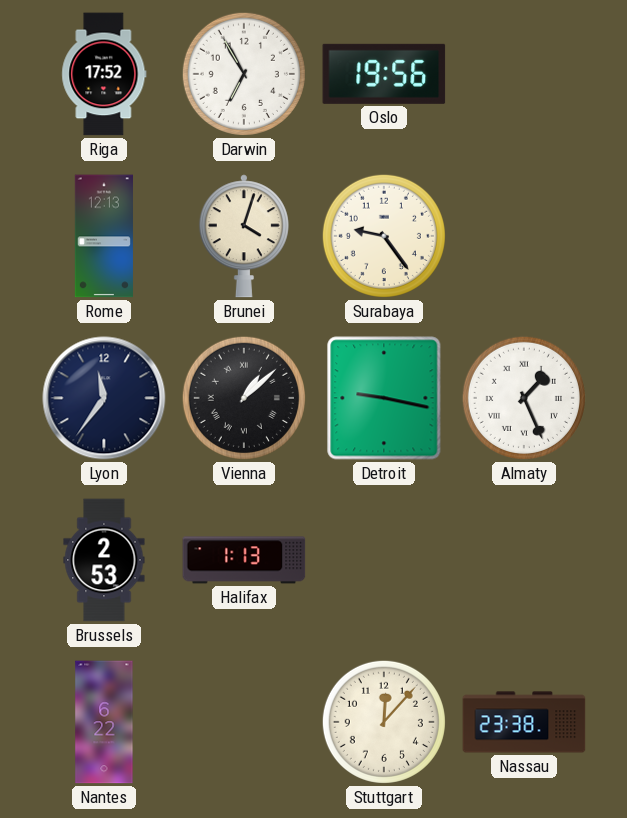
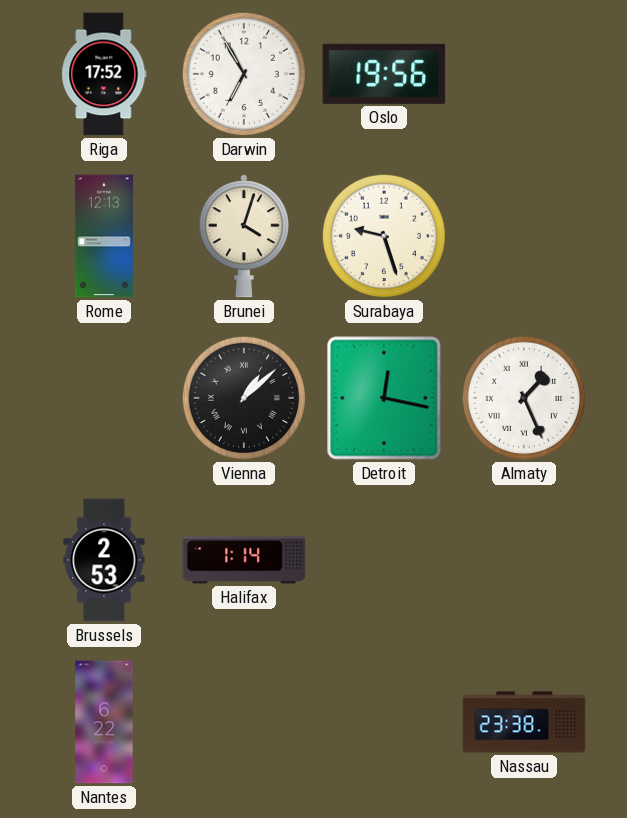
Surabaya: 9:24 -> 9:27
Lyon: 11:36 -> none
Detroit: 9:17 -> 12:17
Halifax: 1:13 -> 1:14
Stuttgart: 12:07 -> none
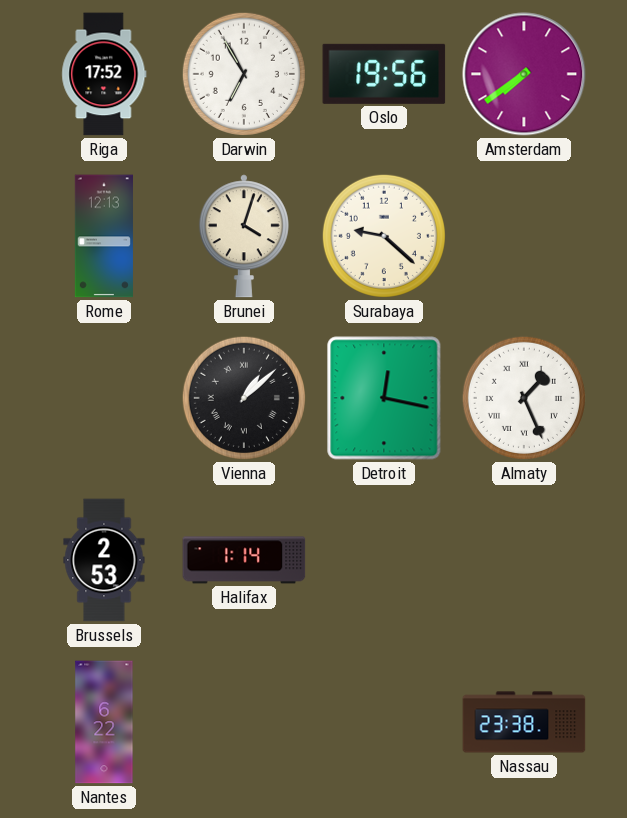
Amsterdam: none -> 7:39
Surabaya: 9:27 -> 9:22
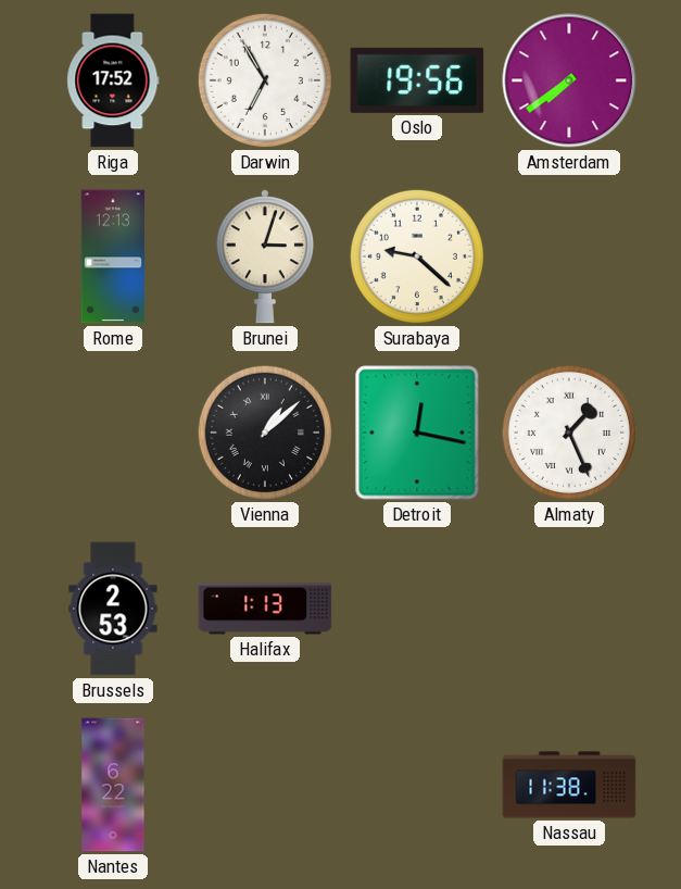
Brunei: 4:03 -> 3:03
Halifax: 1:14 -> 1:13
Nassau: 23:38 -> 11:38
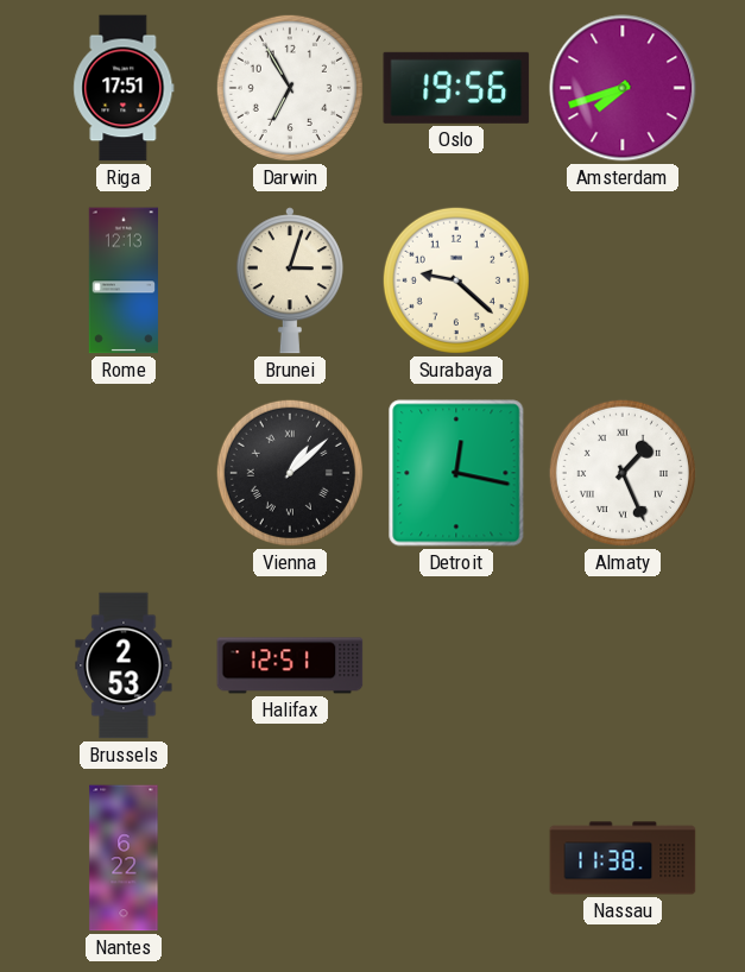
Riga: 17:52 -> 17:51
Amsterdam: 7:39 -> 7:42
Halifax: 1:13 -> 12:51
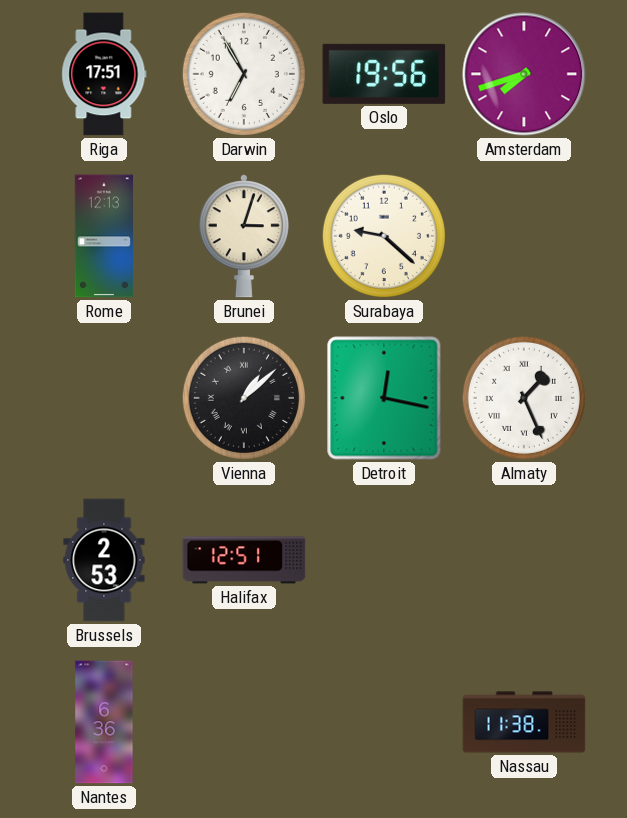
Nantes: 6:22 -> 6:36
